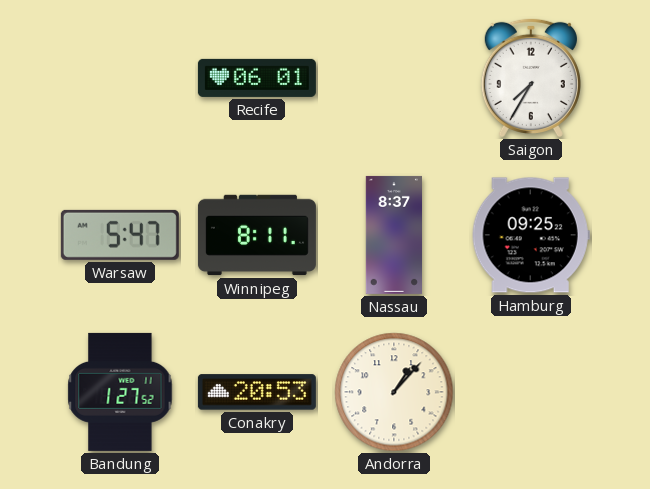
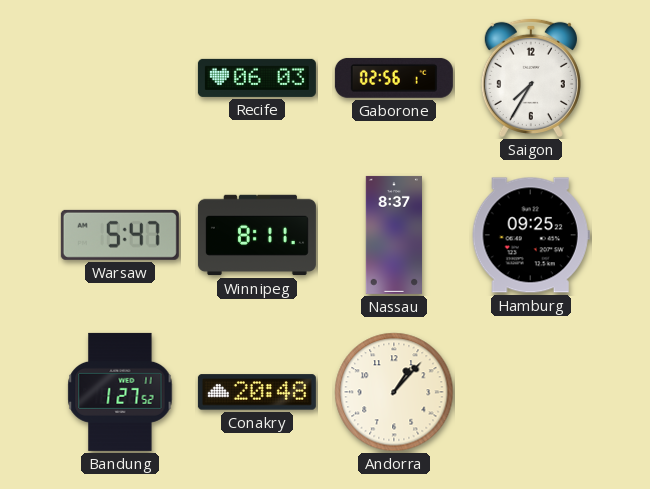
Recife: 06:01 -> 06:03
Gaborone: none -> 02:56
Conakry: 20:53 -> 20:48
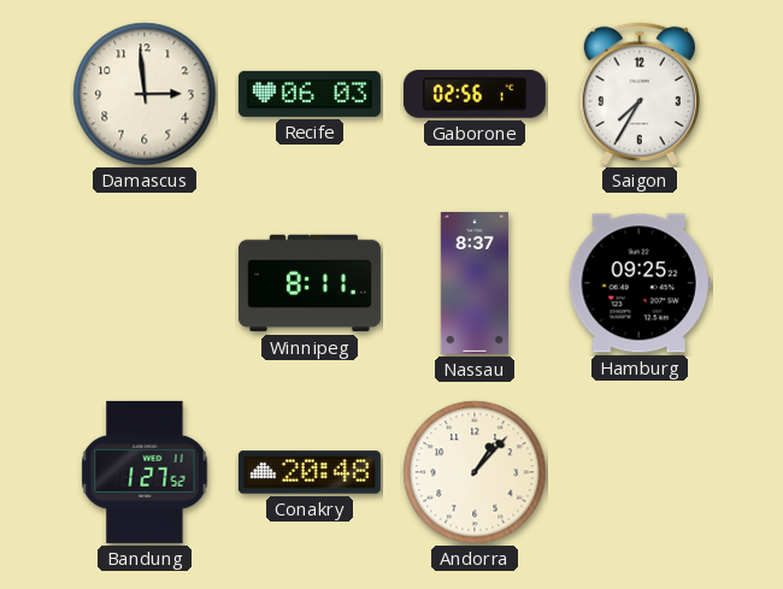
Damascus: none -> 2:59
Warsaw: 5:47 -> none
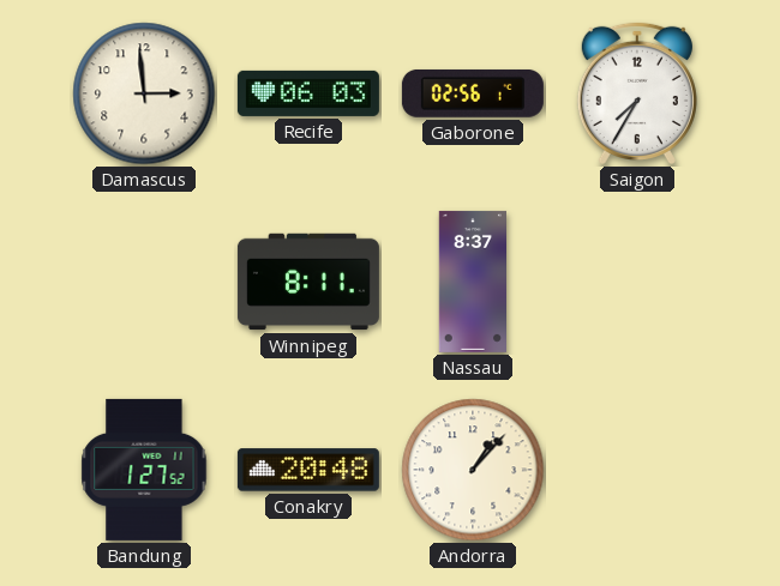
Hamburg: 09:25 -> none
